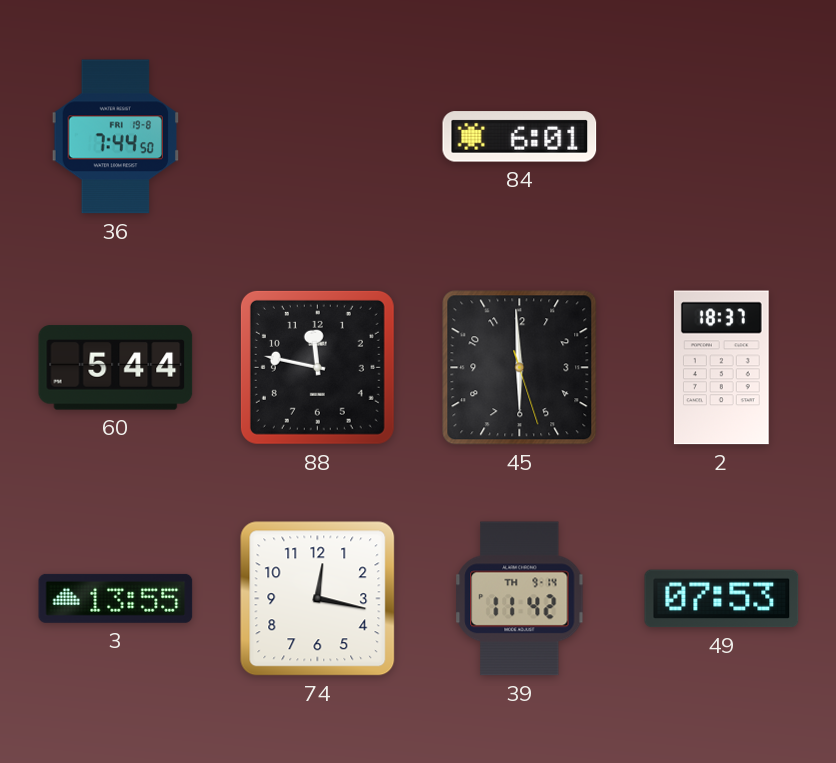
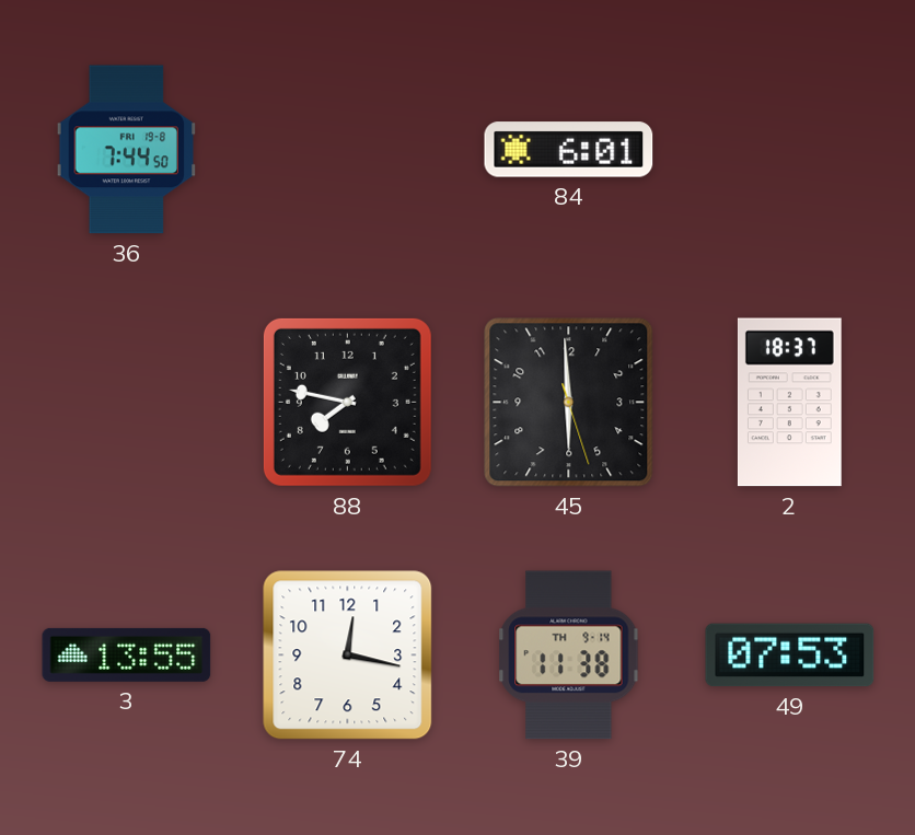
60: 5:44 -> none
88: 11:47 -> 7:47
39: 11:42 -> 11:38
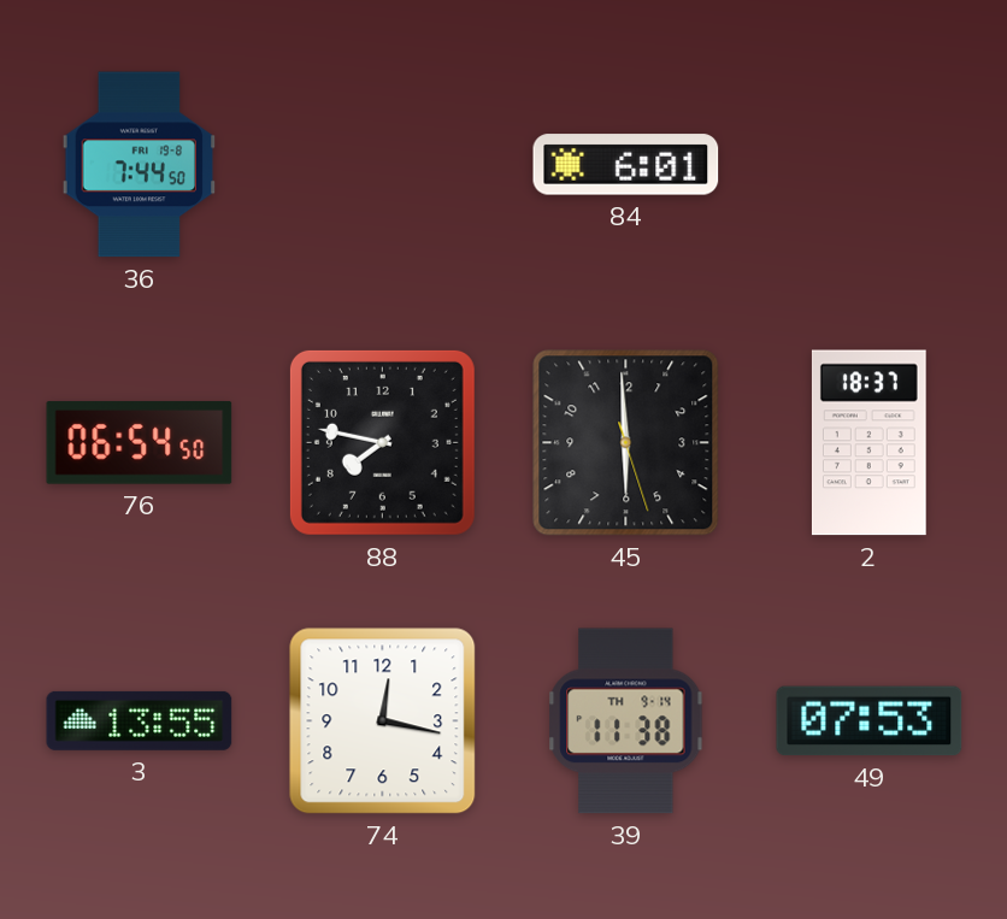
76: none -> 06:54
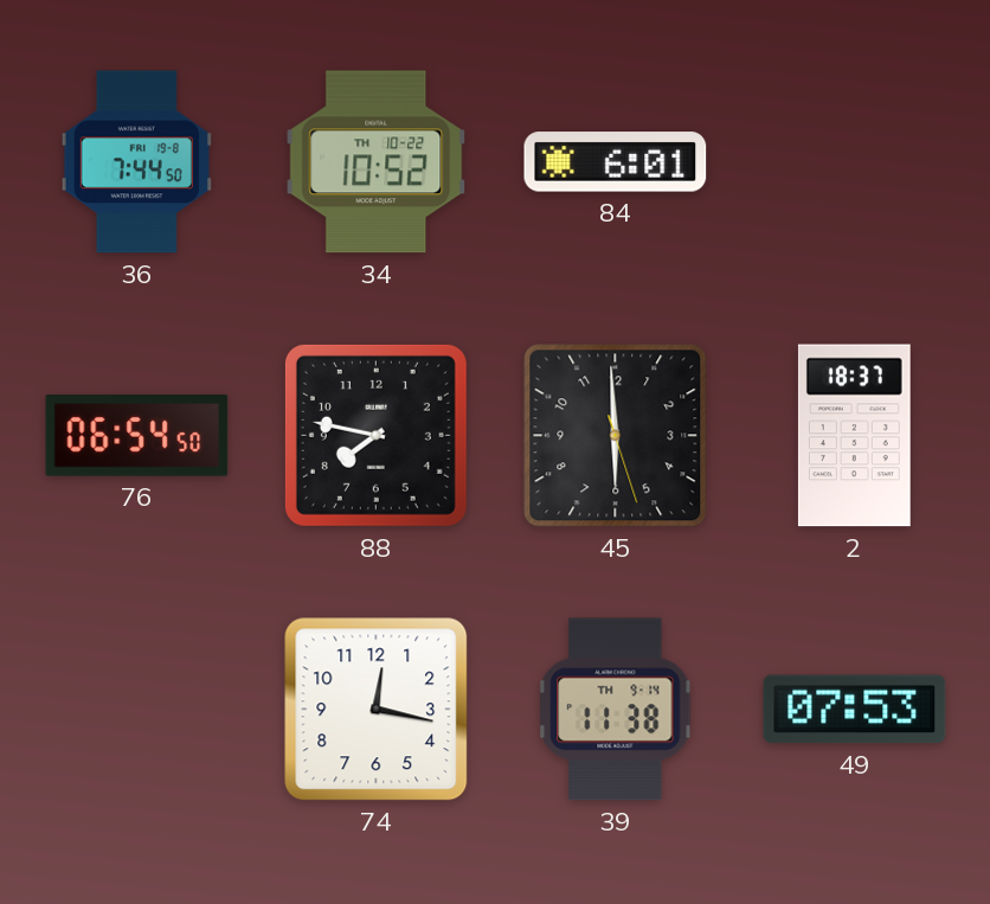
34: none -> 10:52
3: 13:55 -> none
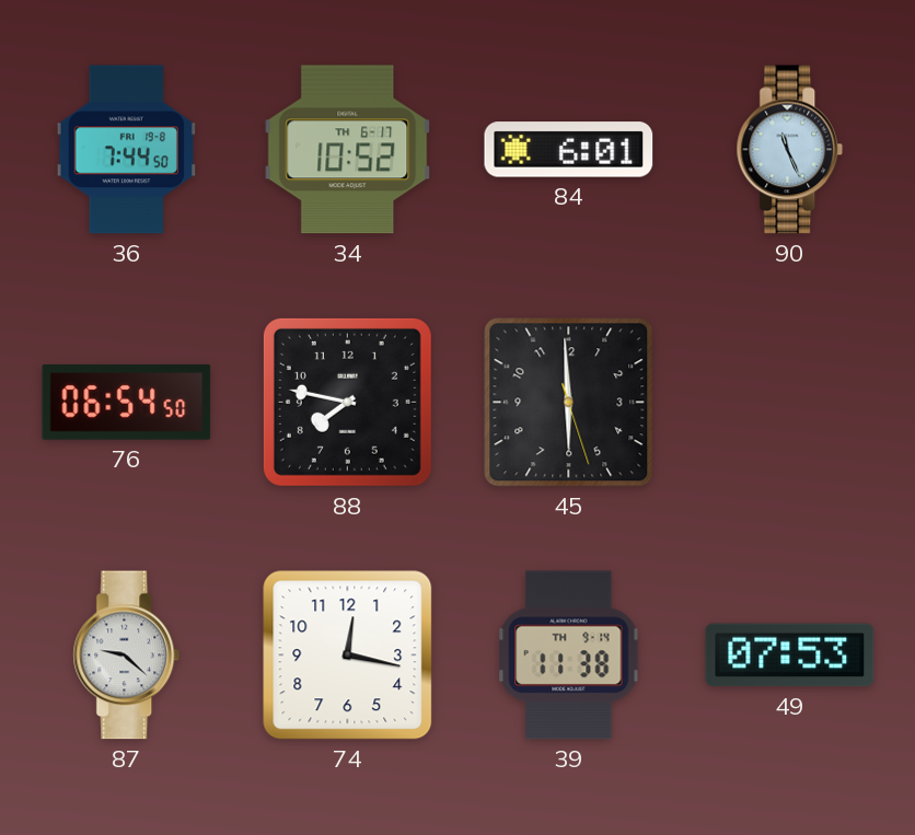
34 date: TH 10-22 -> TH 6-17
90: none -> 11:26
2: 18:37 -> none
87: none -> 9:22
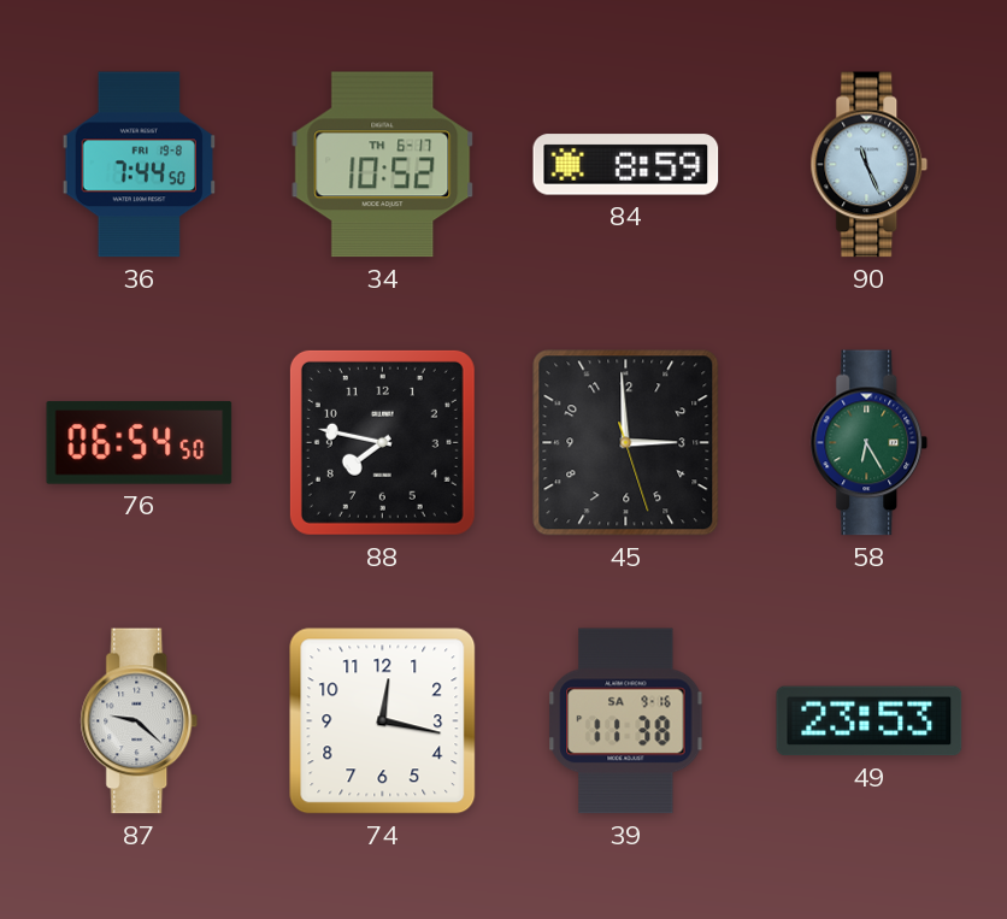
84: 6:01 -> 8:59
45: 5:59 -> 2:59
58: none -> 6:25
39 date: TH 9-14 -> SA 9-16
49: 07:53 -> 23:53
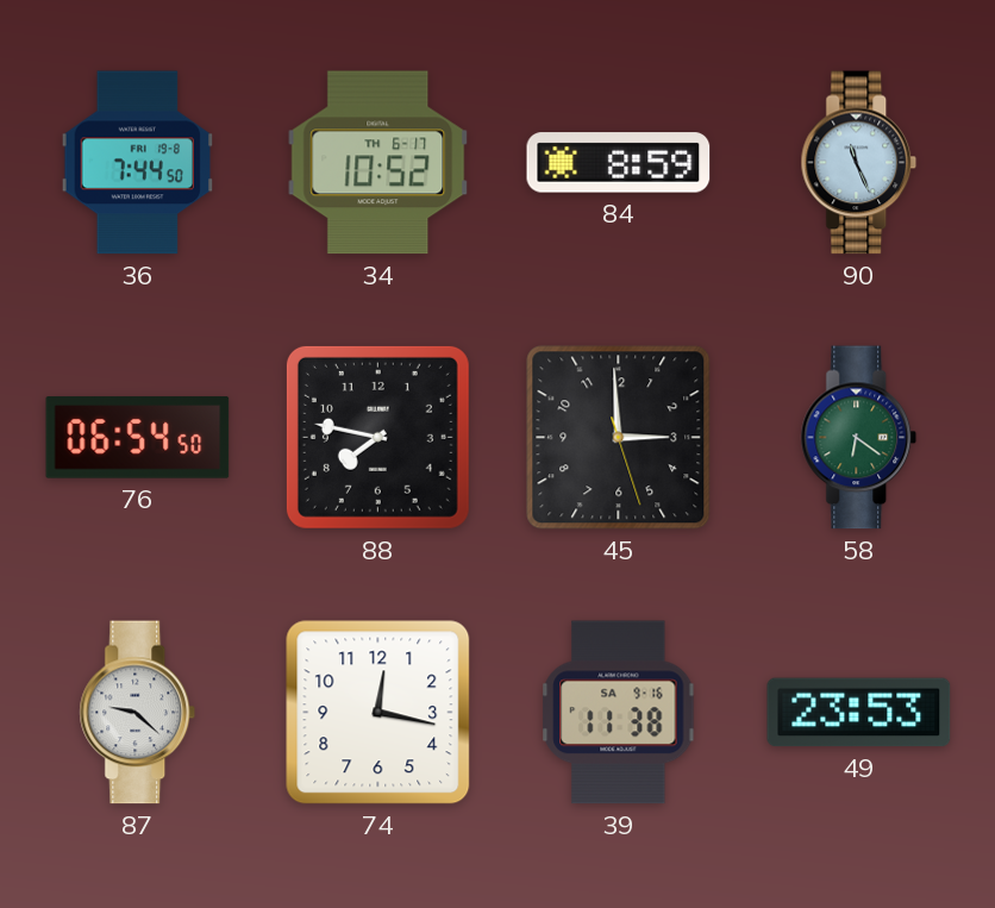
58: 6:25 -> 6:21
